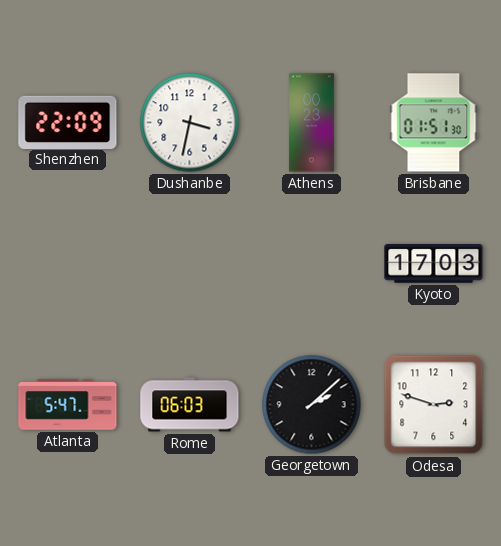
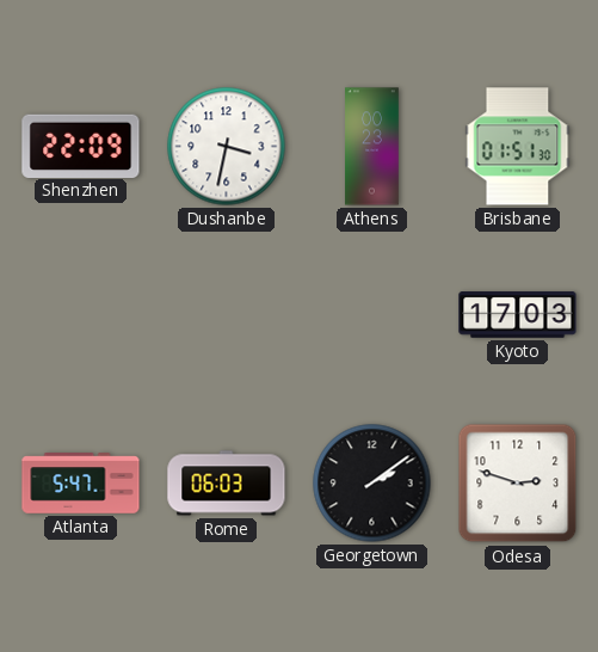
Georgetown: 2:08 -> 2:09
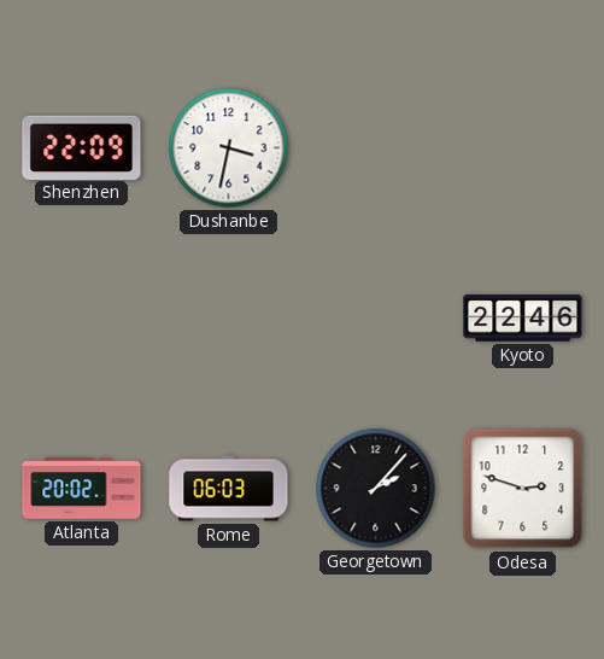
Athens: 00:23 -> none
Brisbane: 01:51 -> none
Kyoto: 17:03 -> 22:46
Atlanta: 5:47 -> 20:02
Georgetown: 2:09 -> 2:07
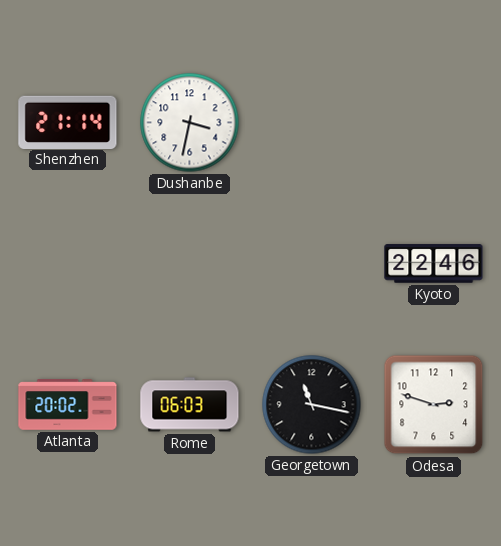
Shenzhen: 22:09 -> 21:14
Georgetown: 2:07 -> 11:17
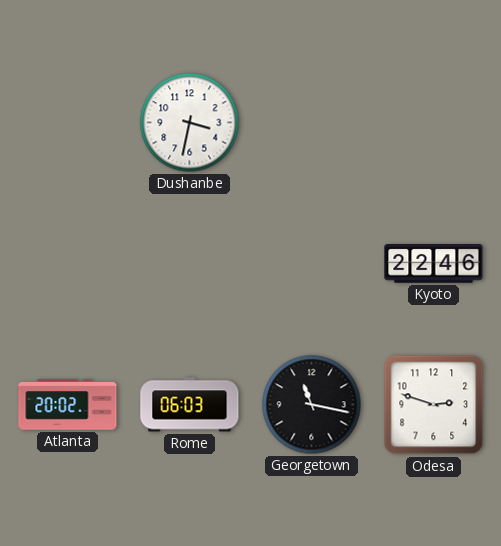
Shenzhen: 21:14 -> none
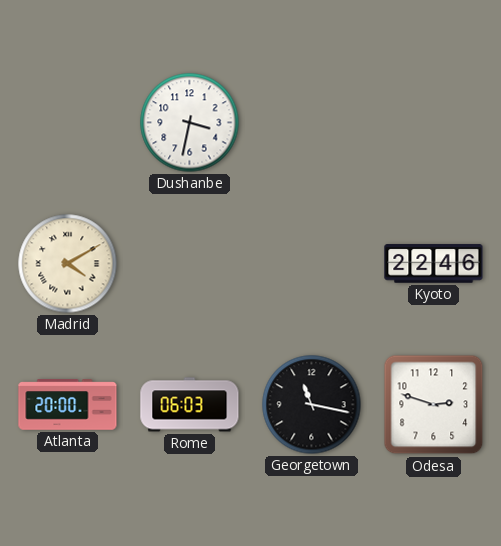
Madrid: none -> 4:10
Atlanta: 20:02 -> 20:00
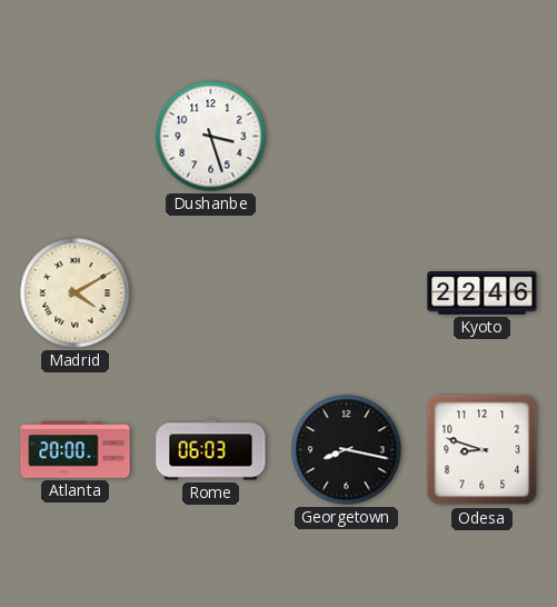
Dushanbe: 3:32 -> 3:27
Georgetown: 11:17 -> 8:17
Odesa: 2:48 -> 8:48
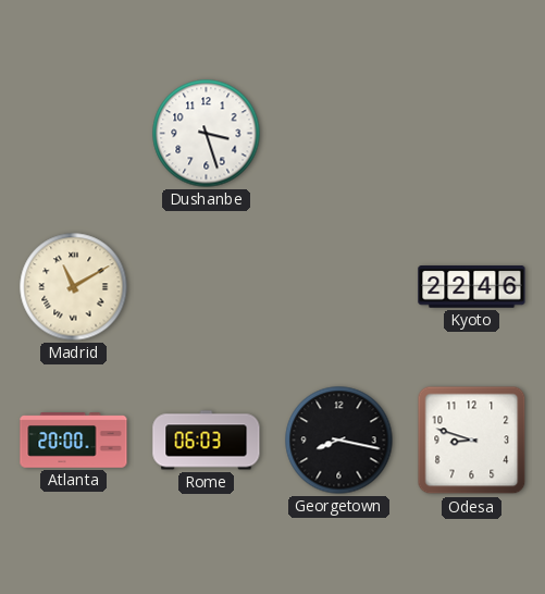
Madrid: 4:10 -> 11:10
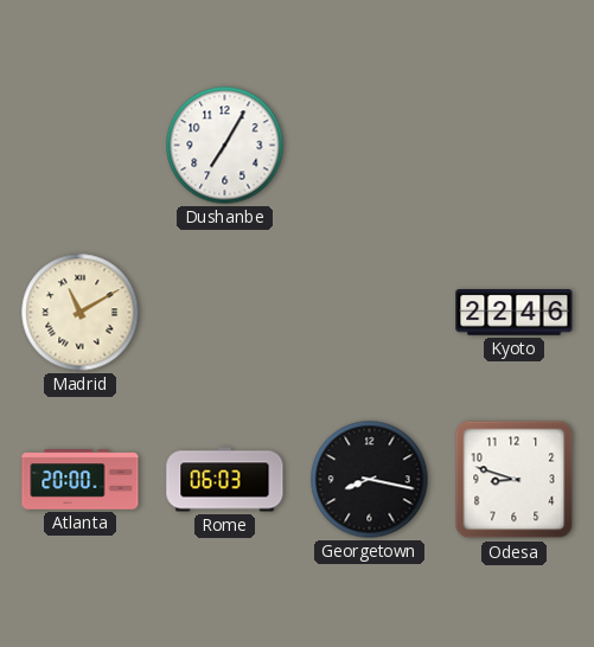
Dushanbe: 3:27 -> 7:05
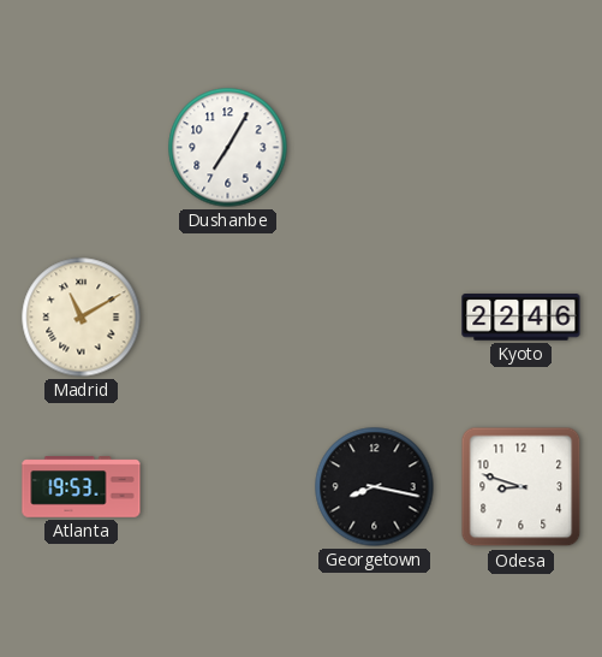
Atlanta: 20:00 -> 19:53
Rome: 06:03 -> none
